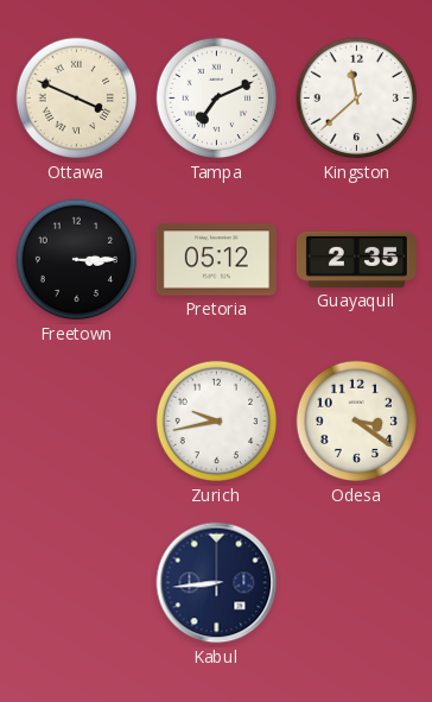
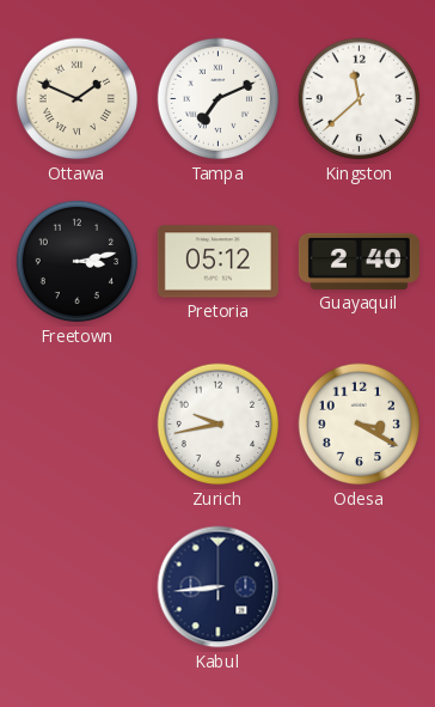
Ottawa: 3:49 -> 1:49
Freetown: 3:15 -> 3:13
Guayaquil: 2:35 -> 2:40
Odesa: 3:21 -> 3:20
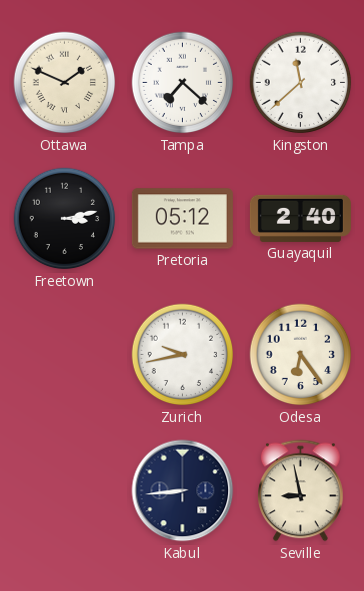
Tampa: 7:11 -> 7:22
Odesa: 3:20 -> 6:24
Seville: none -> 8:58
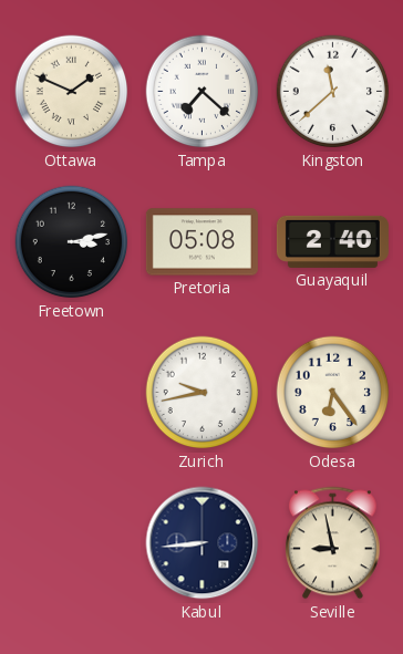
Pretoria: 05:12 -> 05:08
